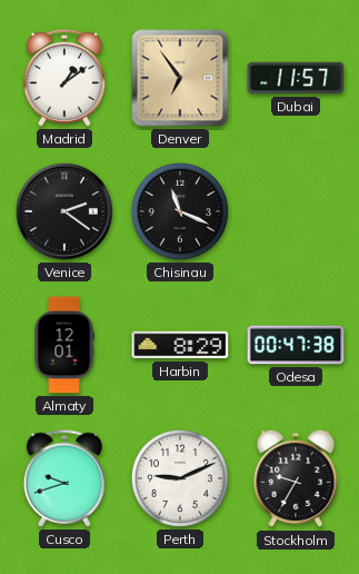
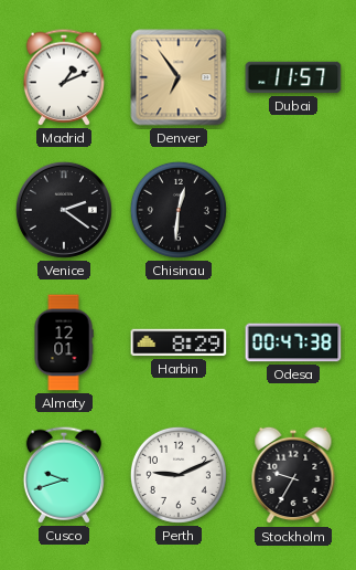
Madrid: 1:09 -> 1:11
Chisinau: 11:19 -> 12:31
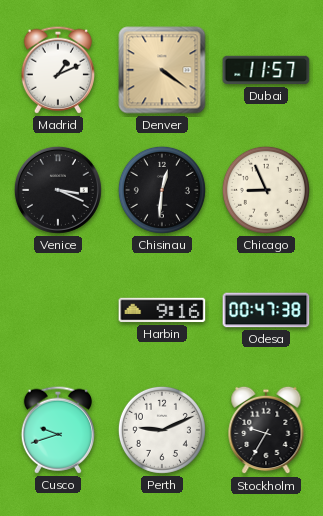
Denver: 6:54 -> 4:21
Venice: 2:21 -> 3:19
Chicago: none -> 8:56
Almaty: 12:01 -> none
Harbin: 8:29 -> 9:16
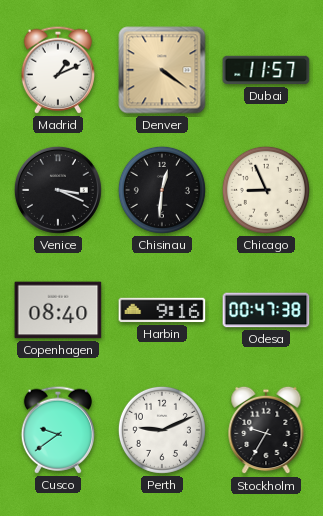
Copenhagen: none -> 08:40
Cusco: 9:42 -> 9:39
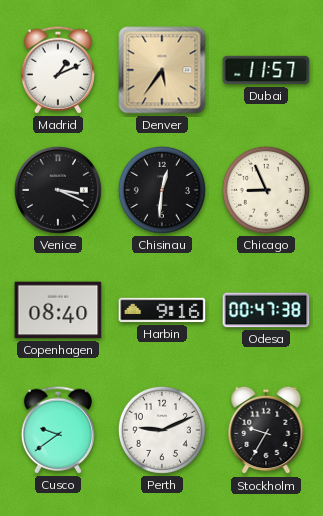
Denver: 4:21 -> 5:36
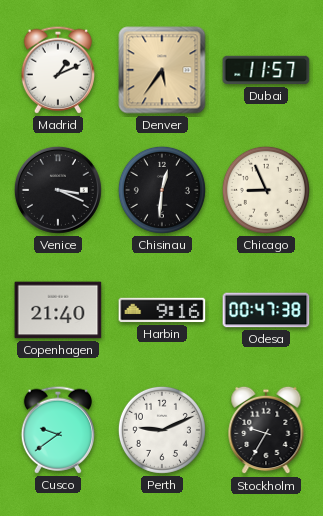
Copenhagen: 08:40 -> 21:40
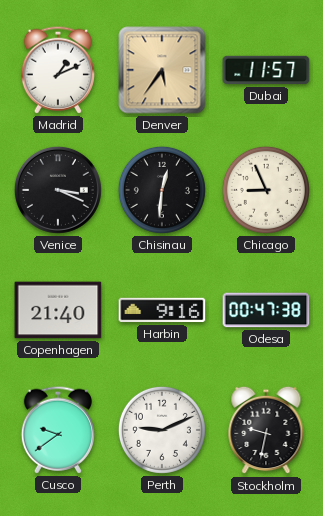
Stockholm: 9:35 -> 9:32
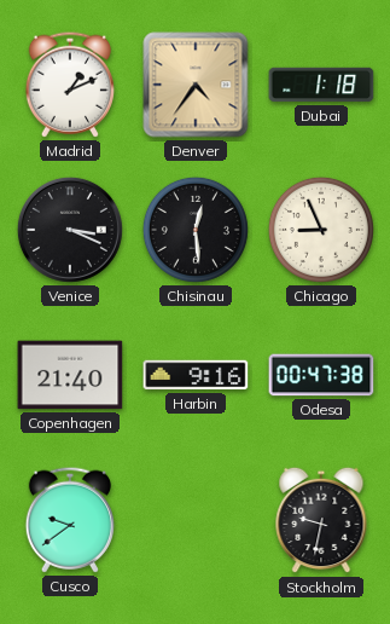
Denver: 5:36 -> 4:36
Dubai: 11:57 -> 1:18
Chisinau: 12:31 -> 12:29
Perth: 9:11 -> none
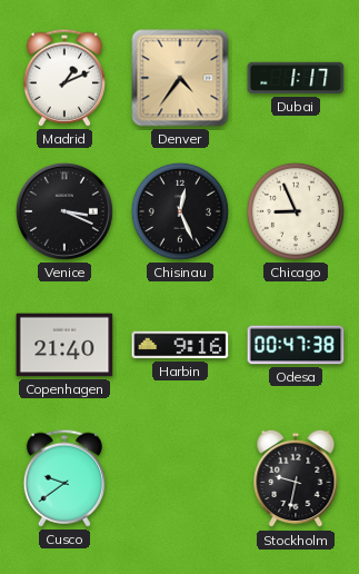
Dubai: 1:18 -> 1:17
Chisinau: 12:29 -> 12:26
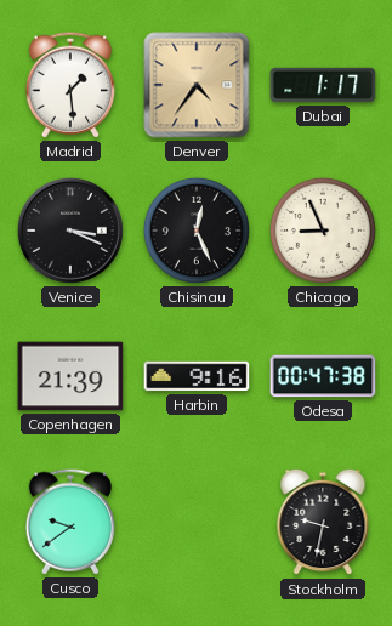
Madrid: 1:11 -> 1:29
Copenhagen: 21:40 -> 21:39
